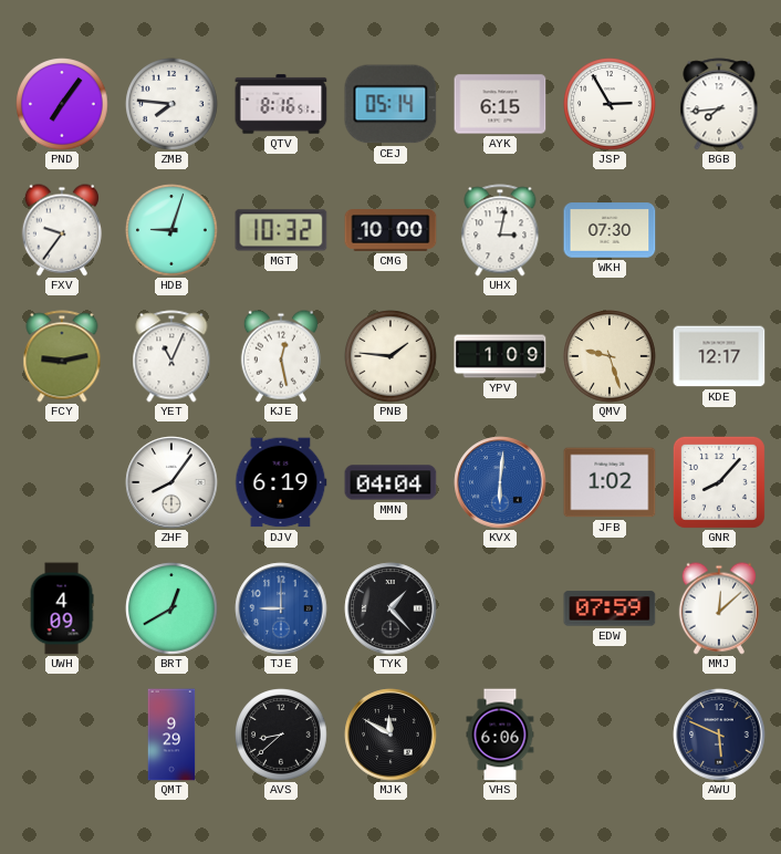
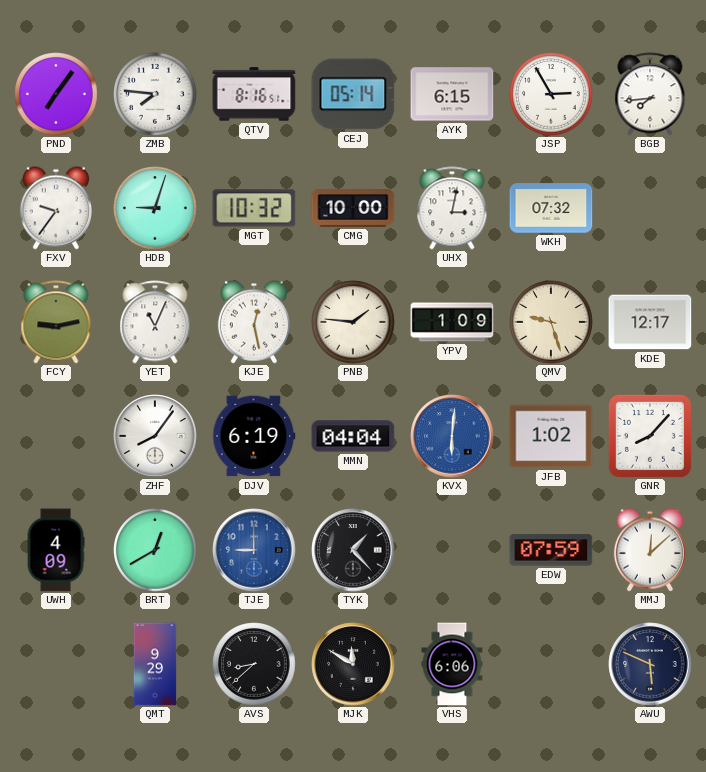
WKH: 07:30 -> 07:32
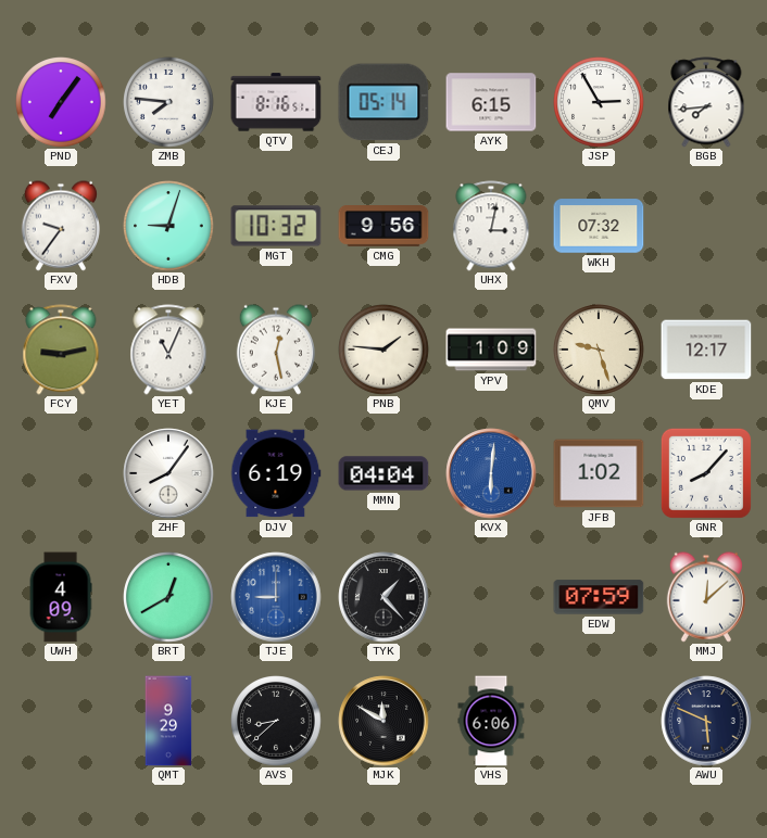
CMG: 10:00 -> 9:56
